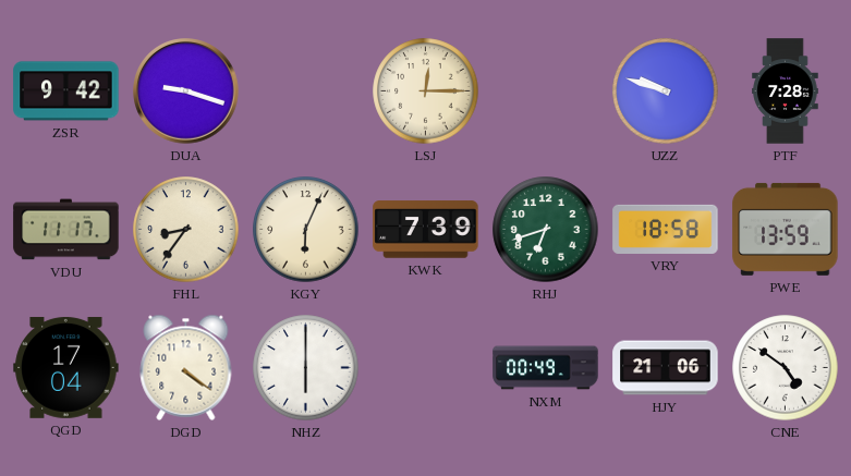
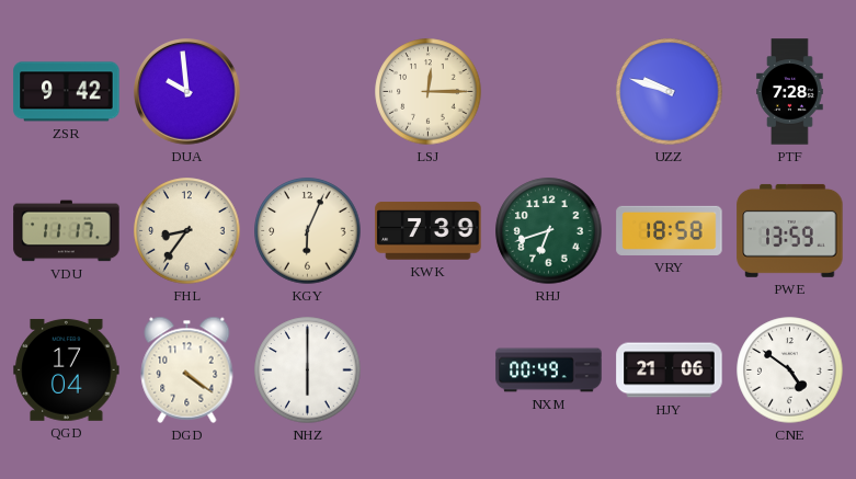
DUA: 9:18 -> 9:59
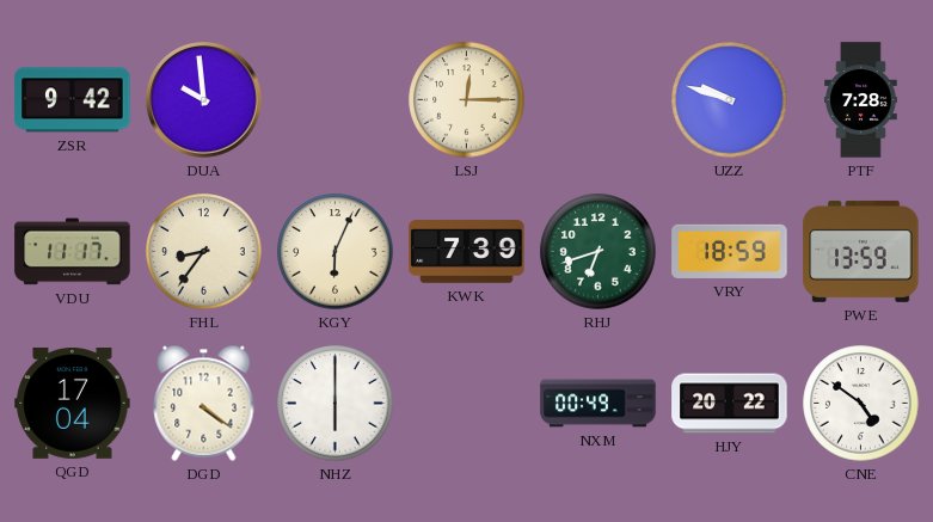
VRY: 18:58 -> 18:59
HJY: 21:06 -> 20:22
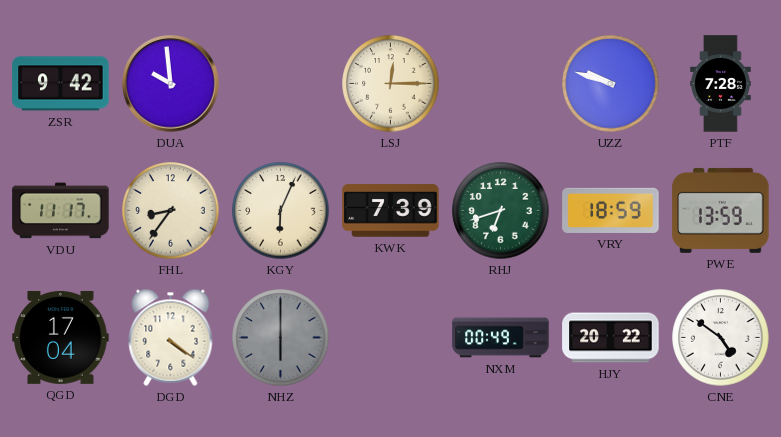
NHZ dial: white -> grey
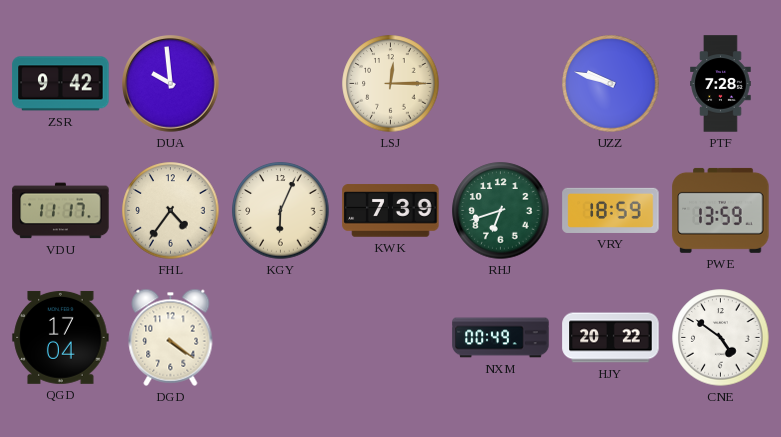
FHL: 8:36 -> 4:36
NHZ: 6:00 -> none
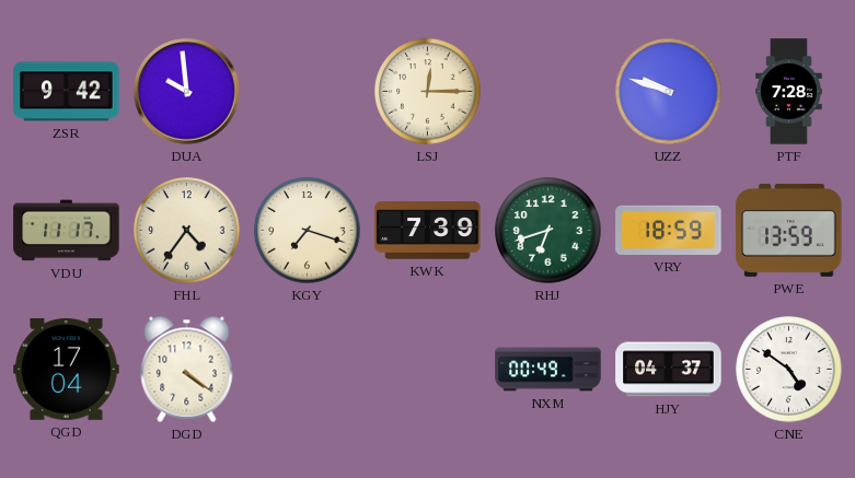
KGY: 6:04 -> 7:18
HJY: 20:22 -> 04:37
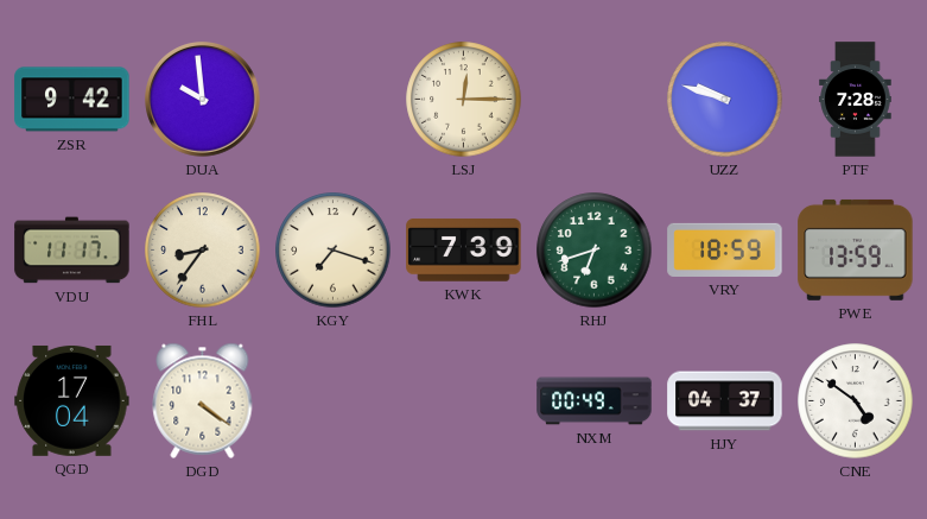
FHL: 4:36 -> 8:36
